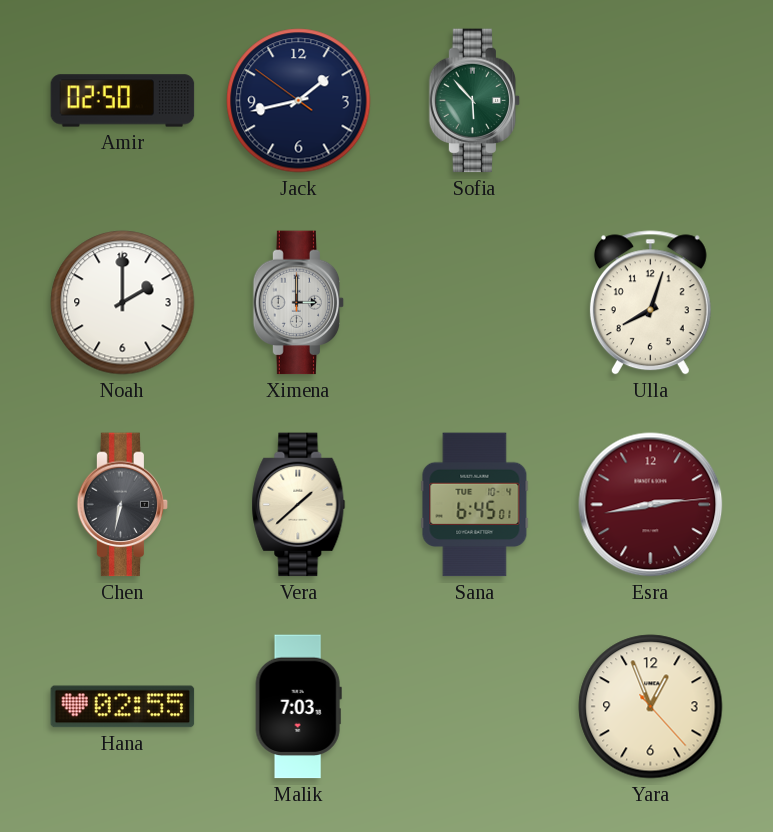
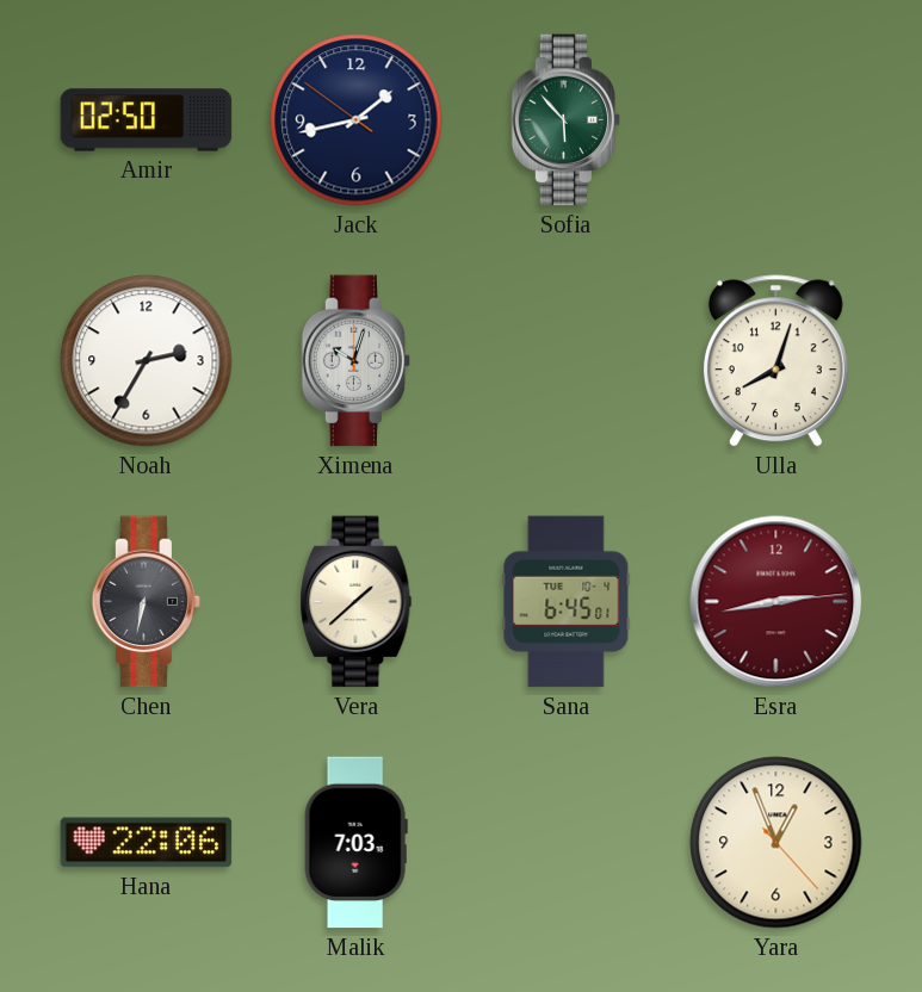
Noah: 2:00 -> 2:35
Ximena: 3:00 -> 10:03
Hana: 02:55 -> 22:06
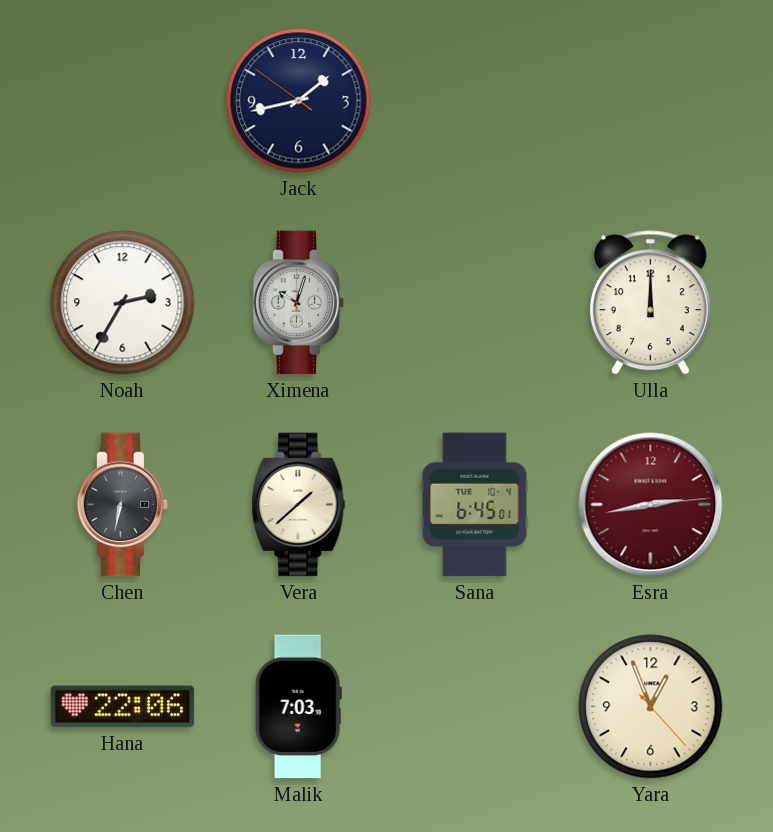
Amir: 02:50 -> none
Sofia: 5:53 -> none
Ulla: 8:03 -> 12:00
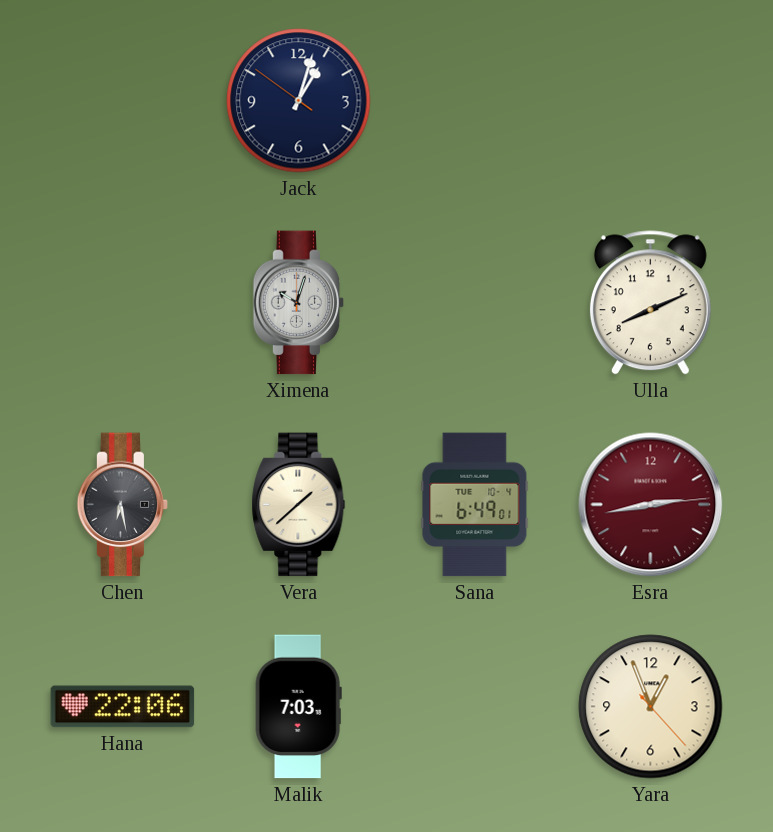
Jack: 1:42 -> 1:02
Noah: 2:35 -> none
Ulla: 12:00 -> 8:11
Chen: 6:32 -> 6:28
Sana: 6:45 -> 6:49
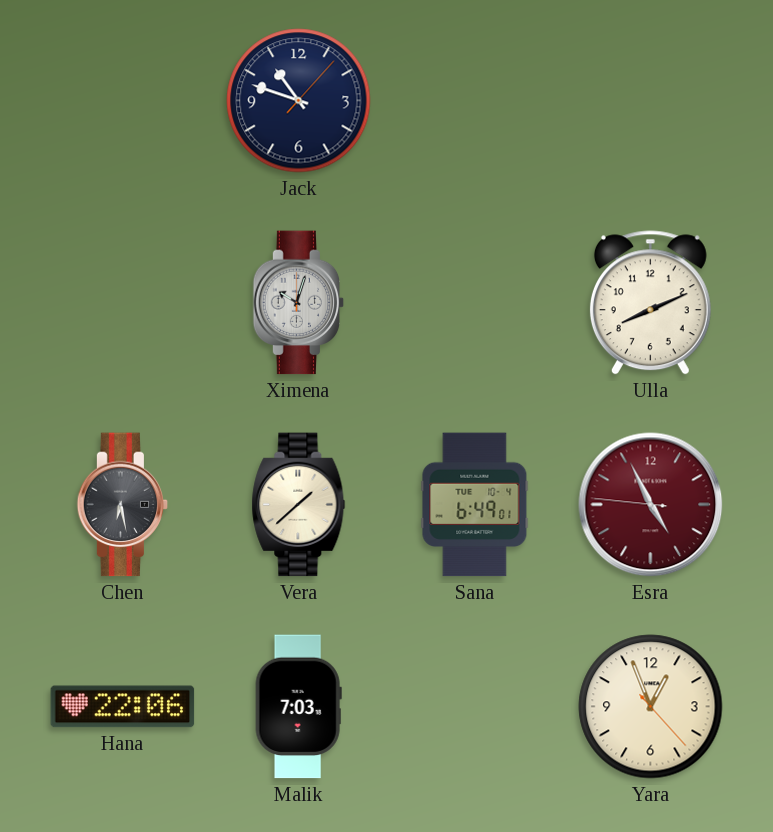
Jack: 1:02 -> 10:48
Esra: 2:43 -> 4:55
